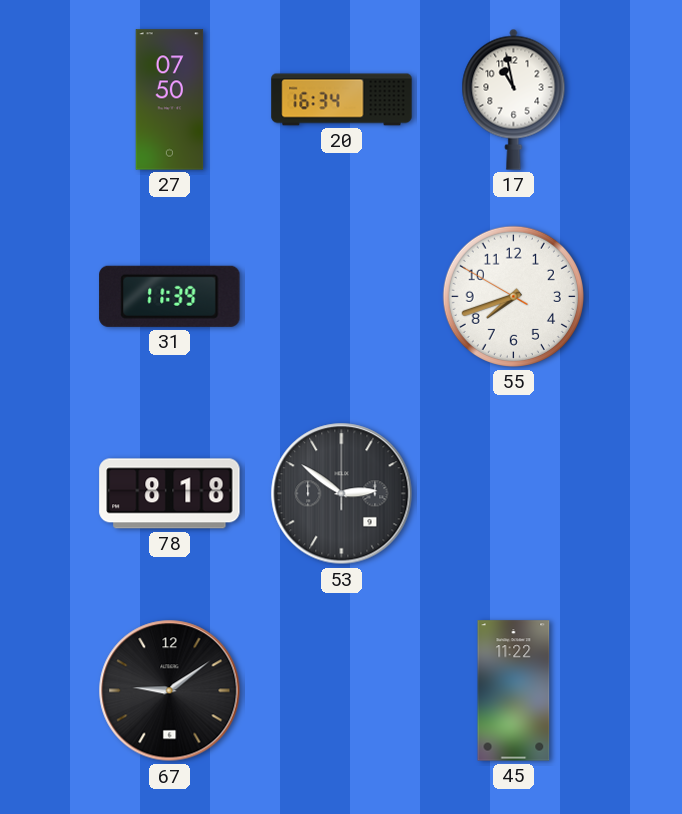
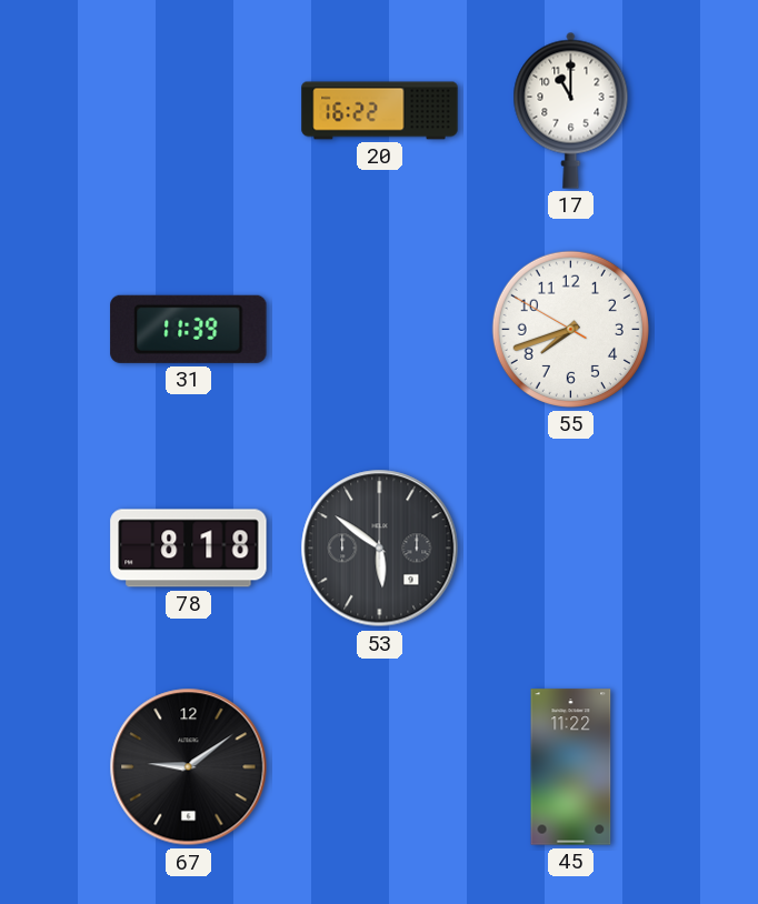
27: 07:50 -> none
20: 16:34 -> 16:22
17: 10:58 -> 11:00
53: 2:51 -> 5:51
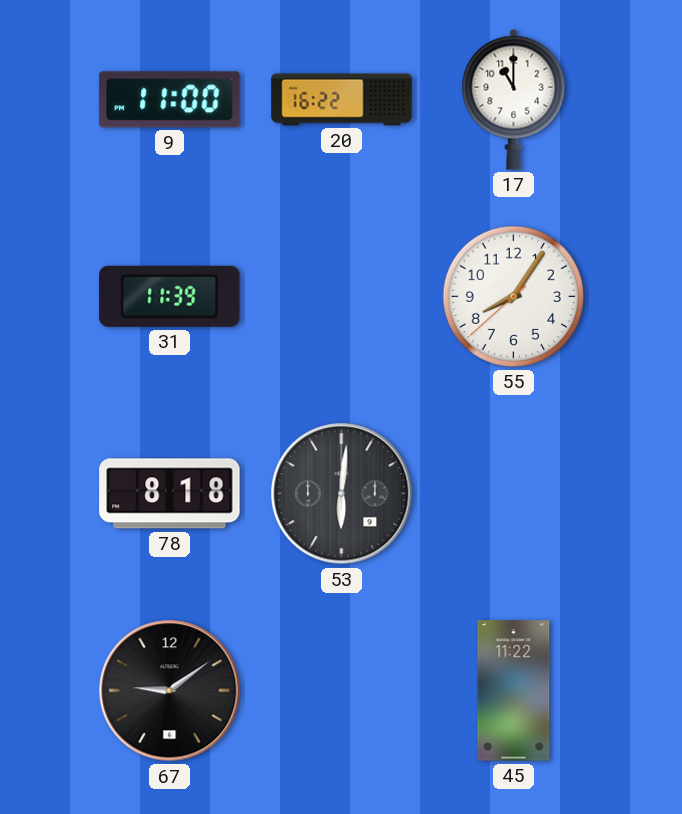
9: none -> 11:00
55: 7:41 -> 8:05
53: 5:51 -> 6:01
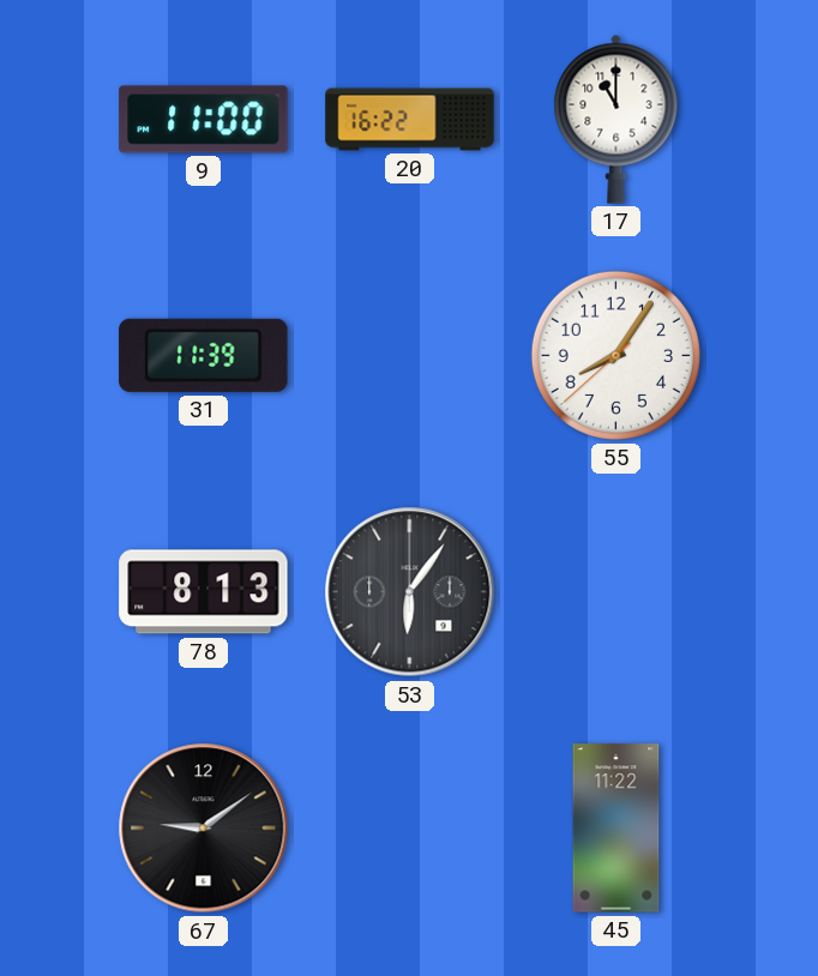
78: 8:18 -> 8:13
53: 6:01 -> 6:06
